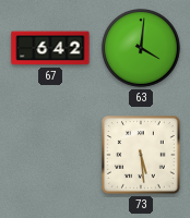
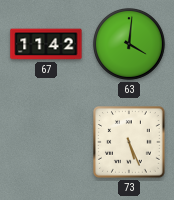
67: 6:42 -> 11:42
73: 5:29 -> 5:26
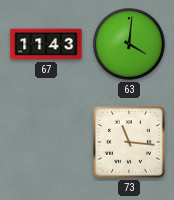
67: 11:42 -> 11:43
73: 5:26 -> 11:16
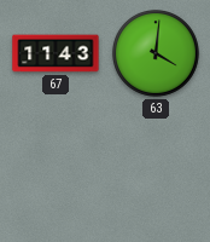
73: 11:16 -> none
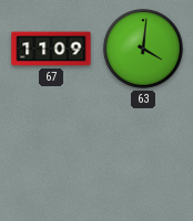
67: 11:43 -> 11:09
